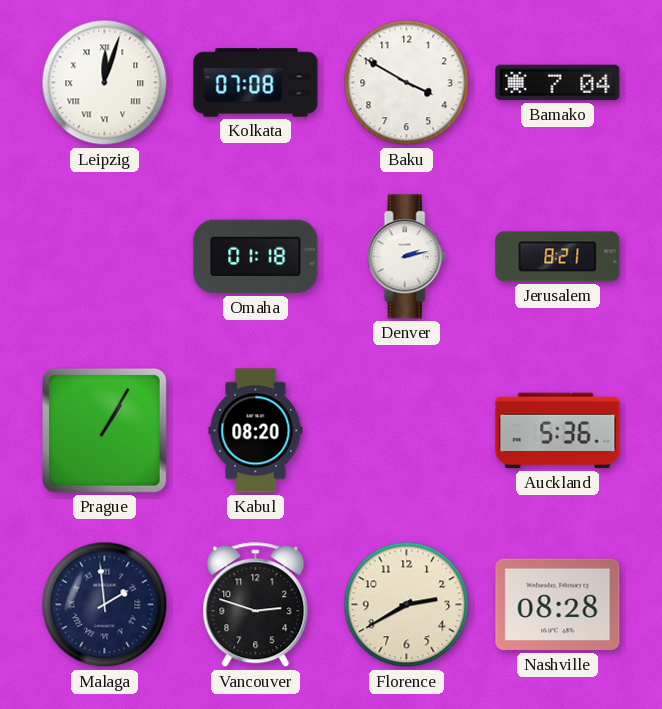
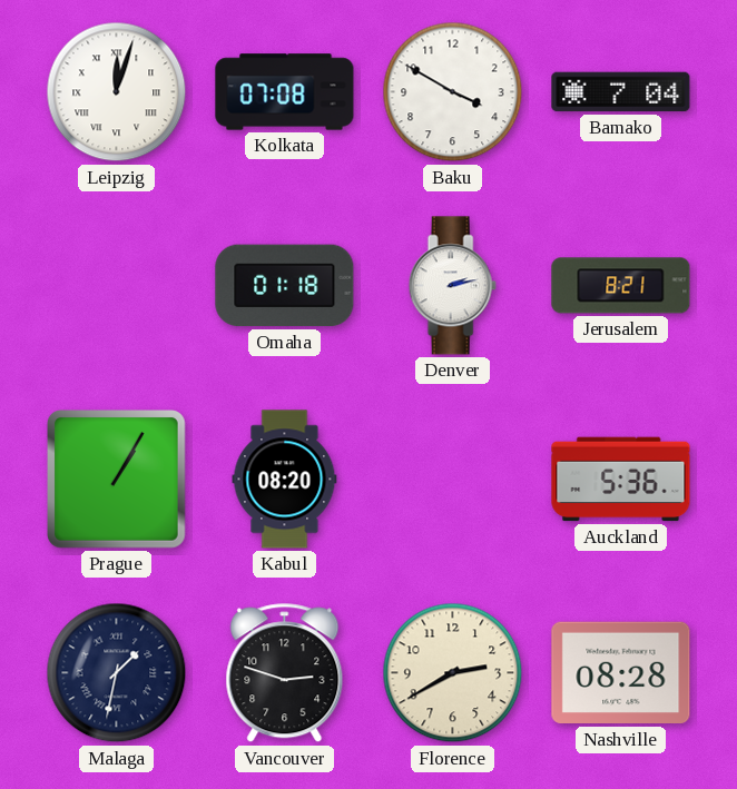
Malaga: 1:59 -> 1:32
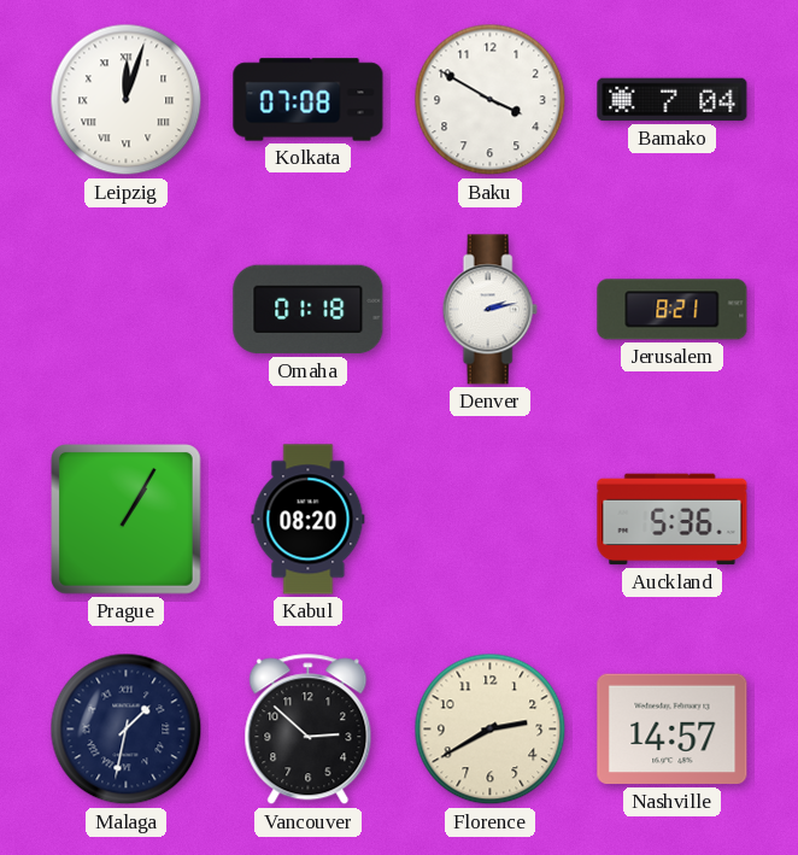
Vancouver: 2:48 -> 2:52
Nashville: 08:28 -> 14:57
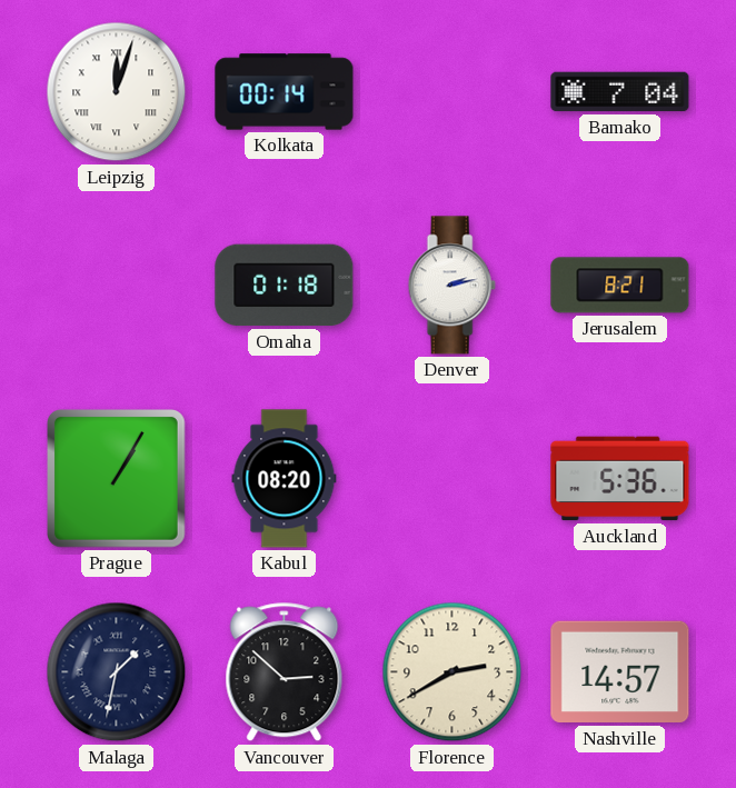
Kolkata: 07:08 -> 00:14
Baku: 3:50 -> none
